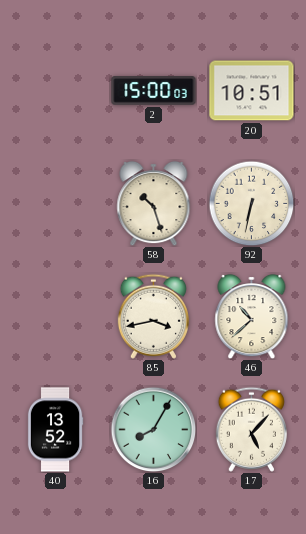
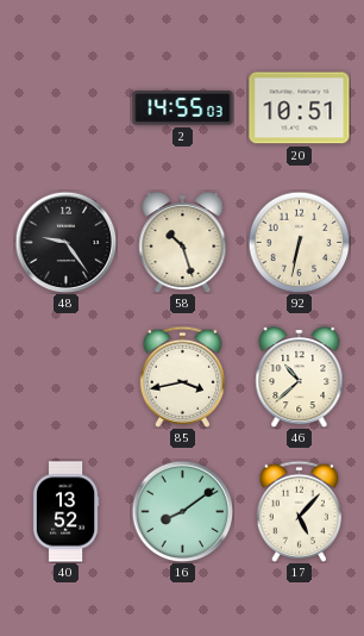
2: 15:00 -> 14:55
48: none -> 9:24
16: 8:05 -> 8:09
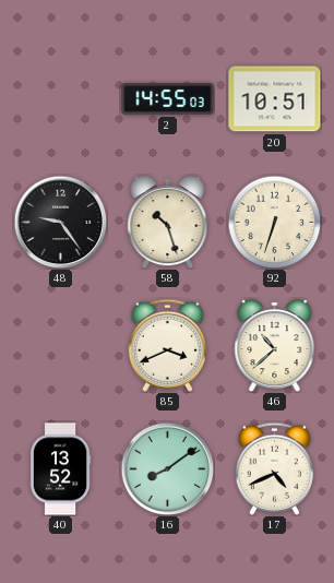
92: 6:32 -> 6:33
85: 3:43 -> 3:41
17: 5:07 -> 4:41
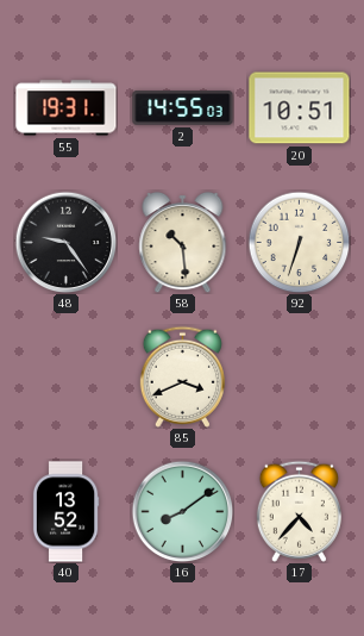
55: none -> 19:31
58: 10:27 -> 10:29
46: 10:38 -> none
17: 4:41 -> 4:37
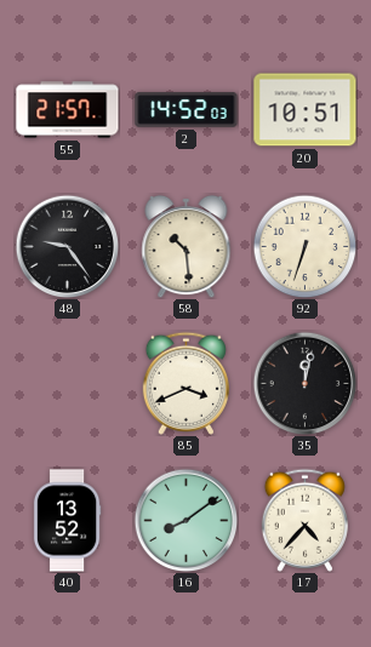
55: 19:31 -> 21:57
2: 14:55 -> 14:52
35: none -> 12:02
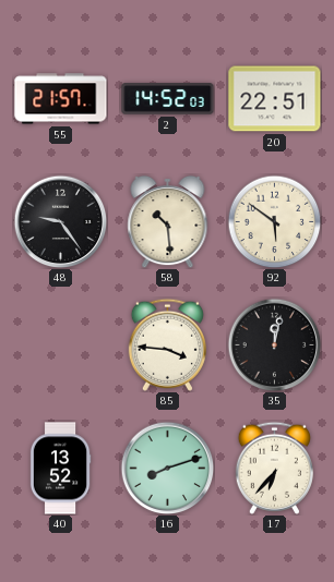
20: 10:51 -> 22:51
92: 6:33 -> 5:51
85: 3:41 -> 3:46
16: 8:09 -> 8:12
17: 4:37 -> 6:37
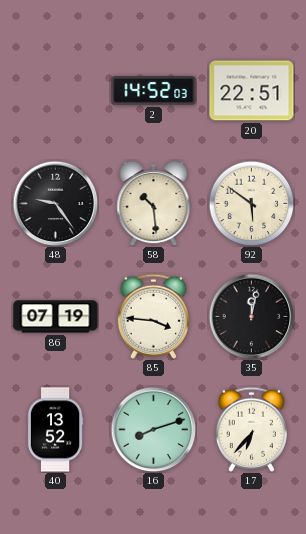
55: 21:57 -> none
86: none -> 07:19
